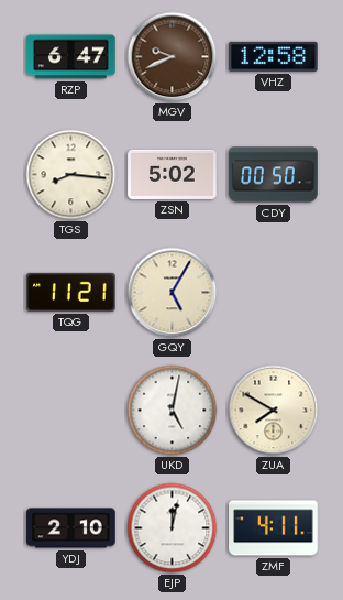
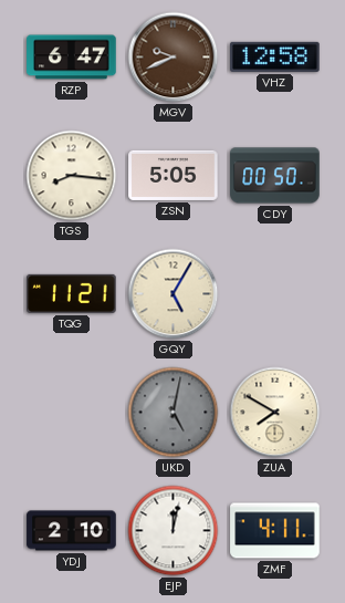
ZSN: 5:02 -> 5:05
UKD dial: white -> grey
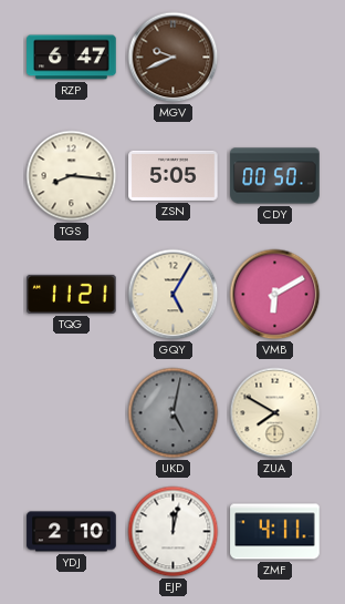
VHZ: 12:58 -> none
VMB: none -> 6:10
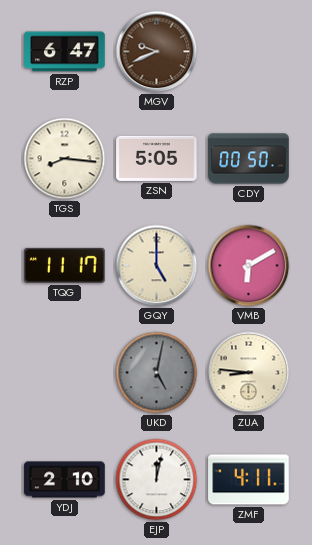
TQG: 11:21 -> 11:17
GQY: 5:05 -> 5:00
ZUA: 7:50 -> 8:46
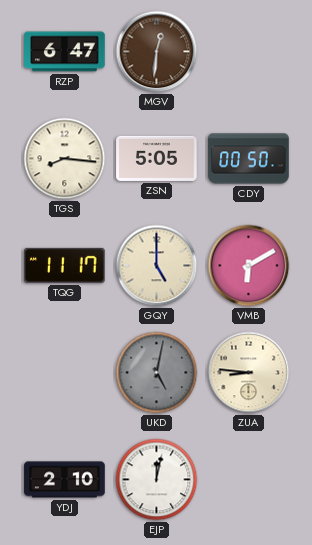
MGV: 9:41 -> 12:31
ZMF: 4:11 -> none
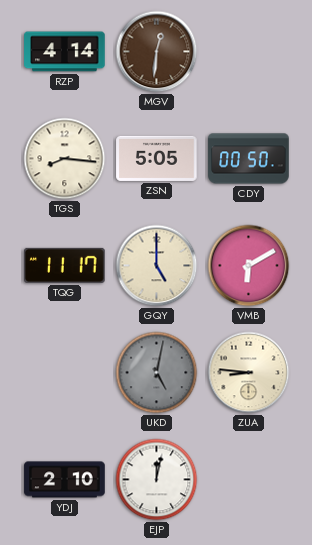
RZP: 6:47 -> 4:14
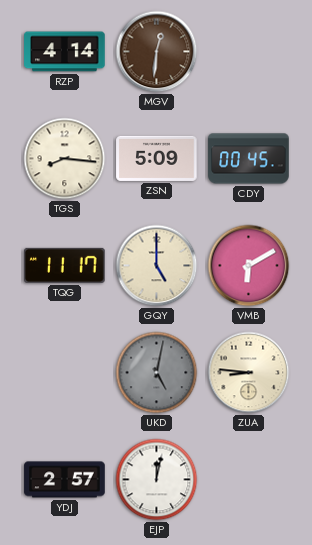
ZSN: 5:05 -> 5:09
CDY: 00:50 -> 00:45
YDJ: 2:10 -> 2:57
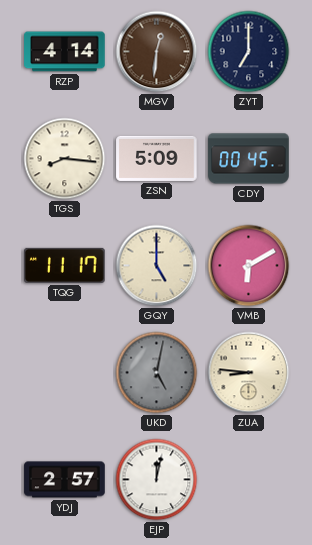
ZYT: none -> 7:00
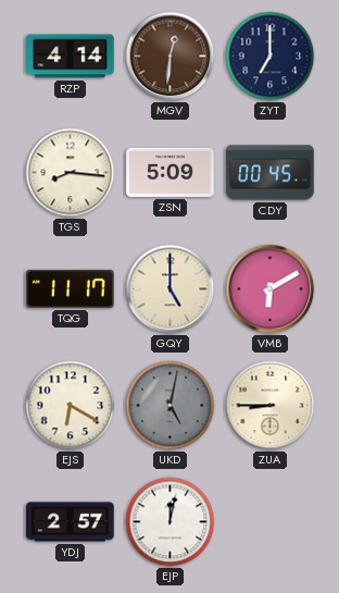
EJS: none -> 6:20
ZUA: 8:46 -> 8:45
